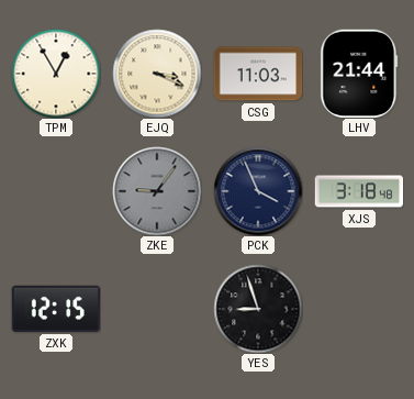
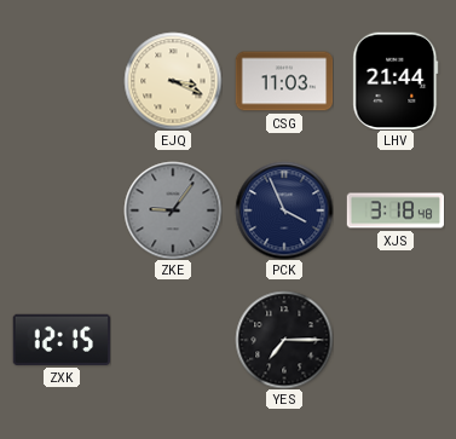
TPM: 12:55 -> none
YES: 8:57 -> 7:15
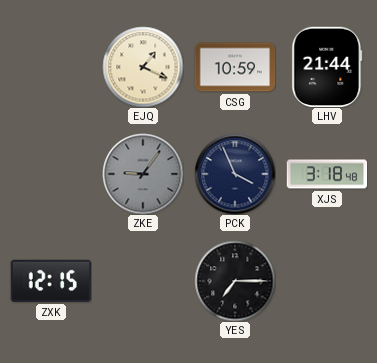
EJQ: 3:19 -> 1:19
CSG: 11:03 -> 10:59
